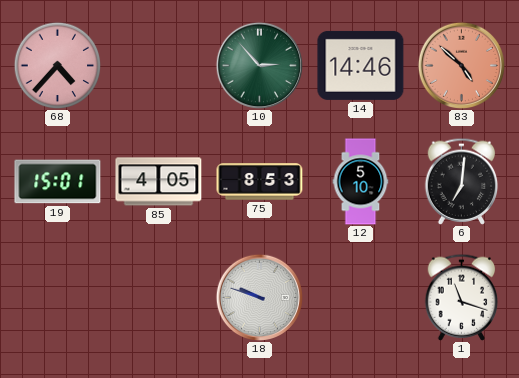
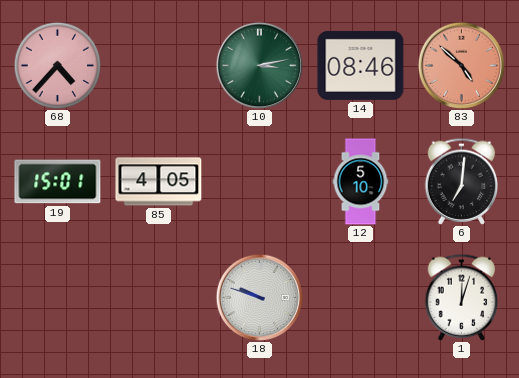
10: 2:53 -> 3:13
14: 14:46 -> 08:46
75: 8:53 -> none
1: 11:18 -> 12:03
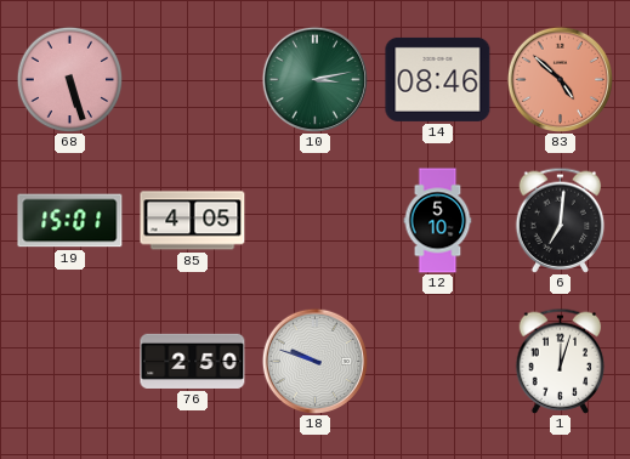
68: 4:37 -> 5:27
76: none -> 2:50
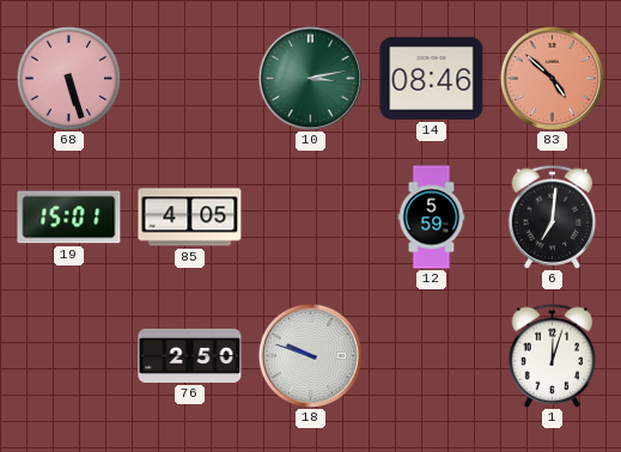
12: 5:10 -> 5:59
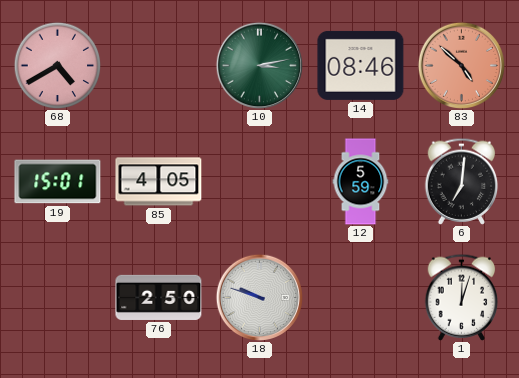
68: 5:27 -> 4:40
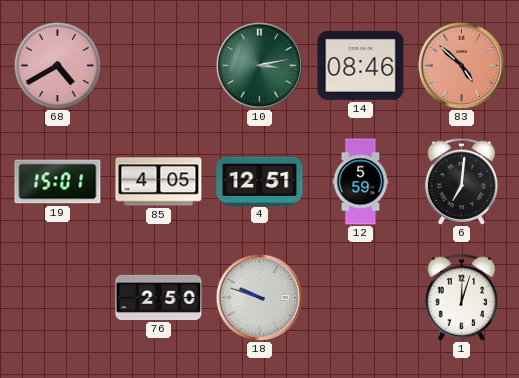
4: none -> 12:51
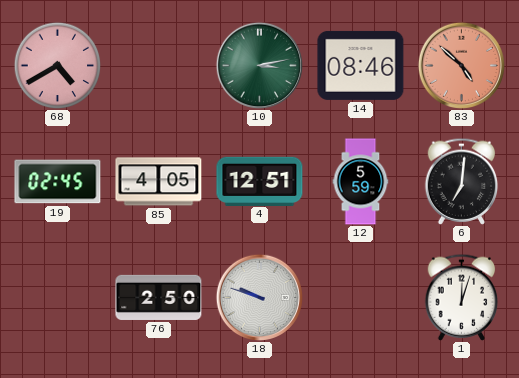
19: 15:01 -> 02:45
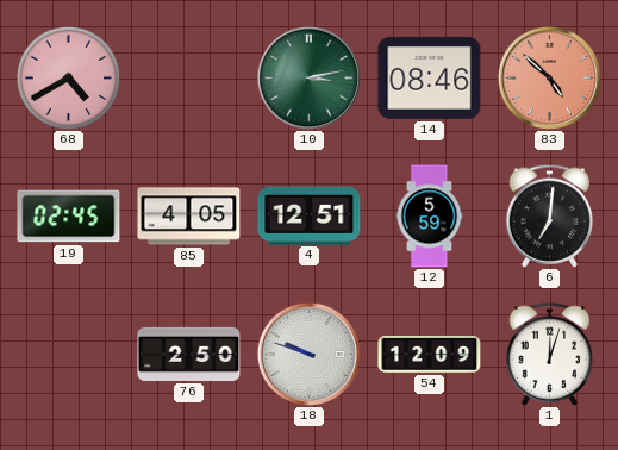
54: none -> 12:09
